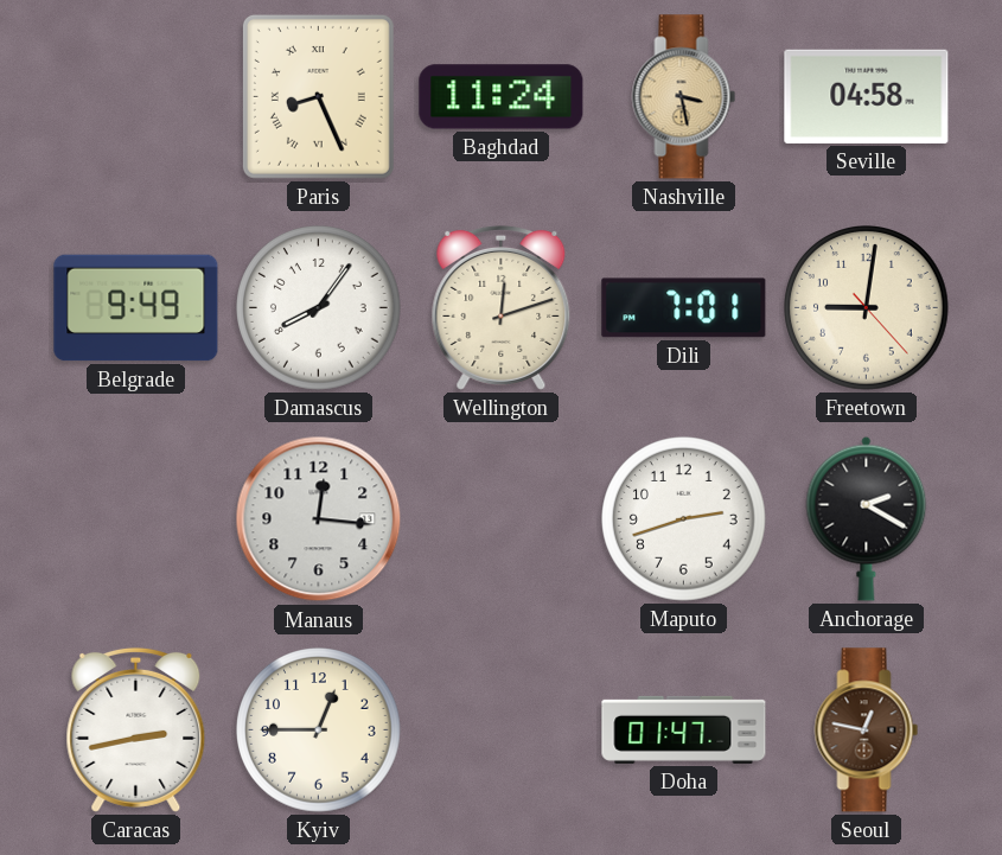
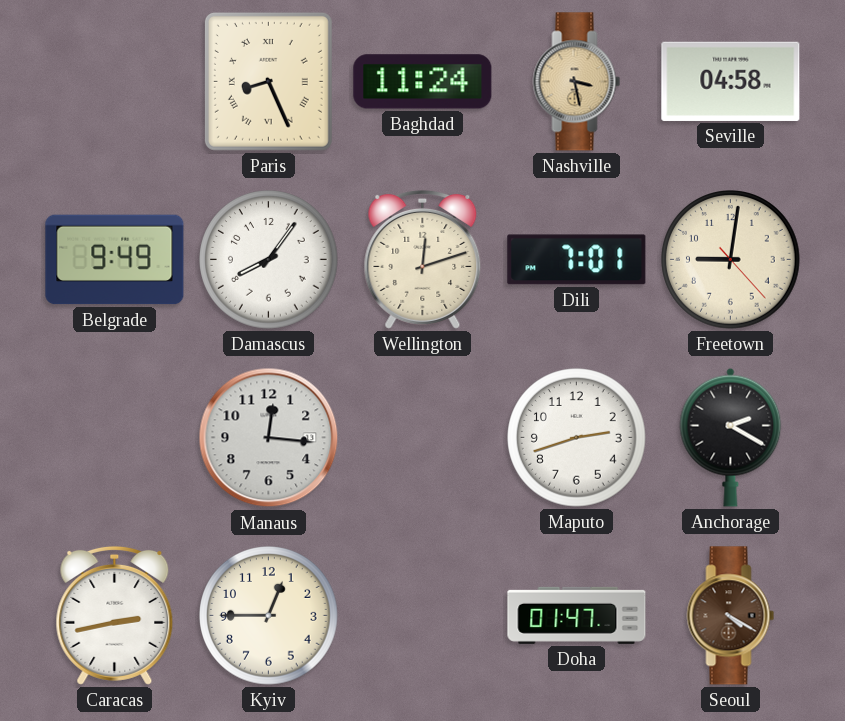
Seoul: 12:47 -> 4:20
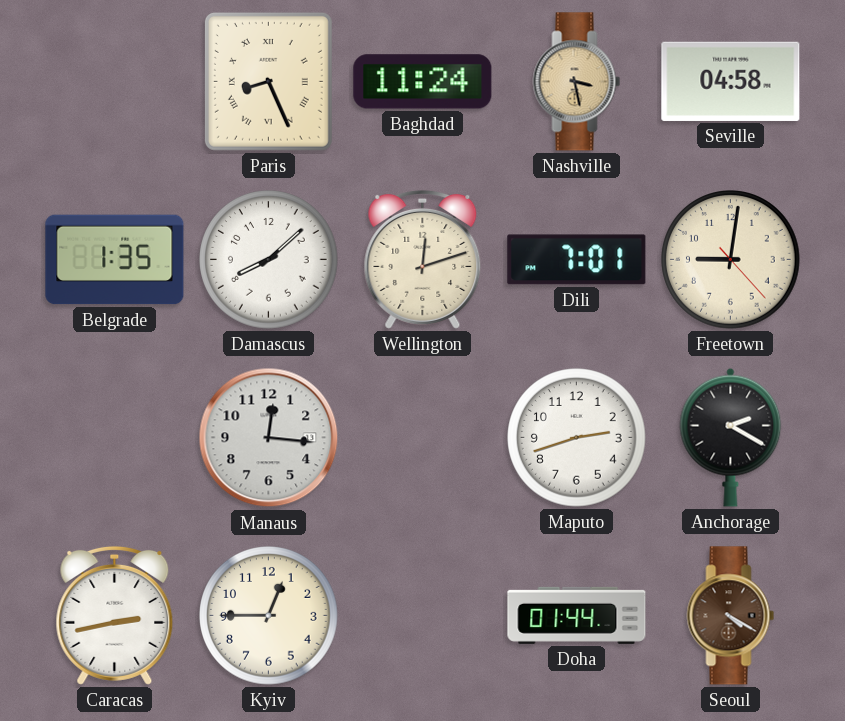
Belgrade: 9:49 -> 1:35
Damascus: 8:06 -> 8:08
Doha: 01:47 -> 01:44
